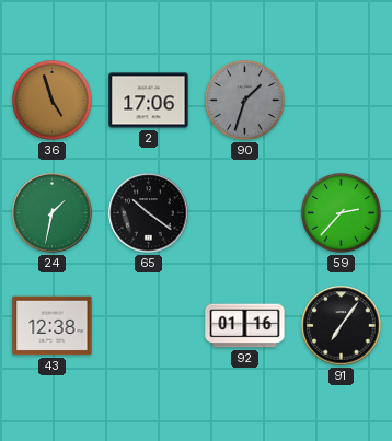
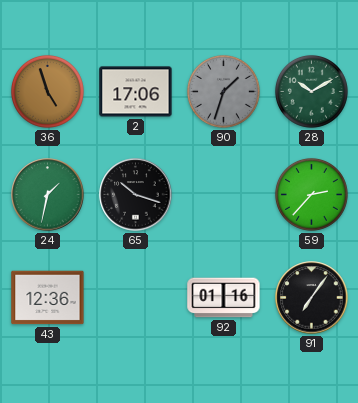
28: none -> 10:10
65: 10:21 -> 10:18
43: 12:38 -> 12:36
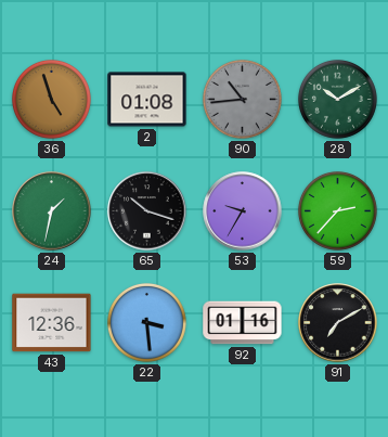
2: 17:06 -> 01:08
90: 1:33 -> 10:44
53: none -> 9:35
22: none -> 3:29
91: 7:06 -> 7:10
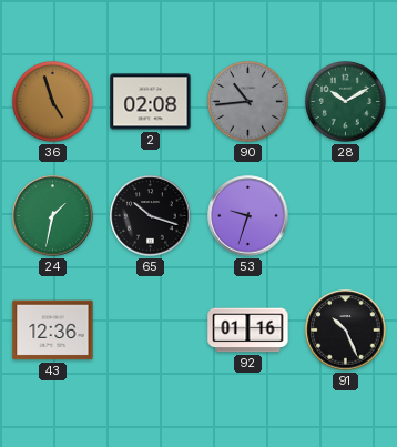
2: 01:08 -> 02:08
53: 9:35 -> 9:33
59: 2:37 -> none
22: 3:29 -> none
91: 7:10 -> 10:26
